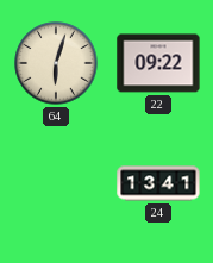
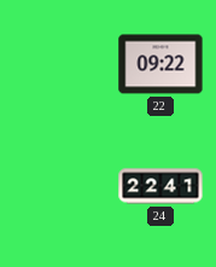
64: 6:03 -> none
24: 13:41 -> 22:41
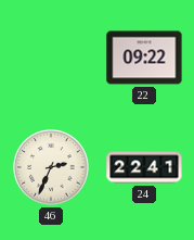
46: none -> 2:34
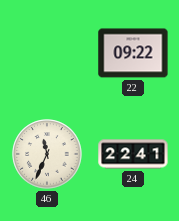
46: 2:34 -> 11:34
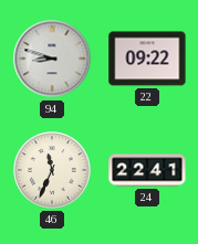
94: none -> 8:48
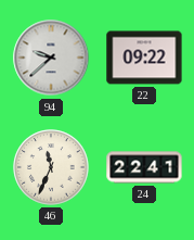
94: 8:48 -> 9:38
